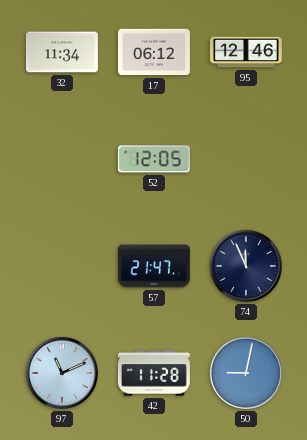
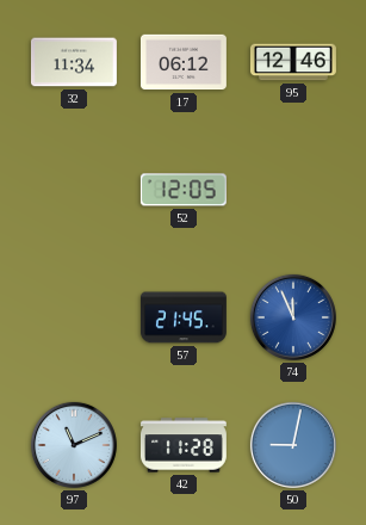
57: 21:47 -> 21:45
74 dial: navy -> blue
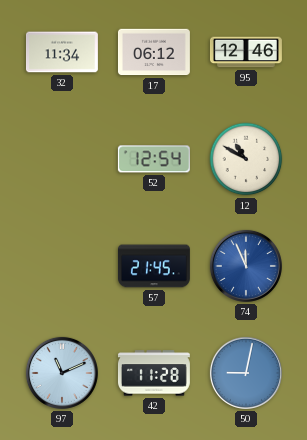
52: 12:05 -> 12:54
12: none -> 10:50
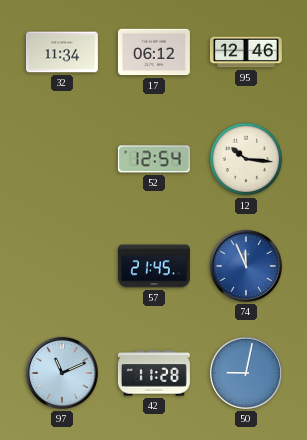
12: 10:50 -> 10:16
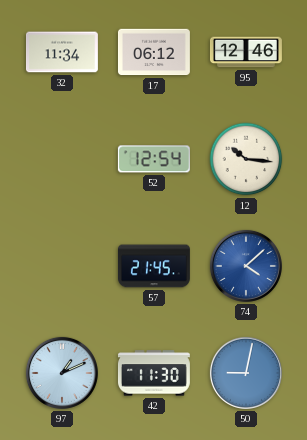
74: 11:56 -> 4:08
97: 11:11 -> 1:11
42: 11:28 -> 11:30
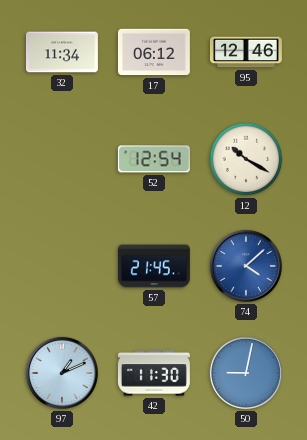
12: 10:16 -> 10:20
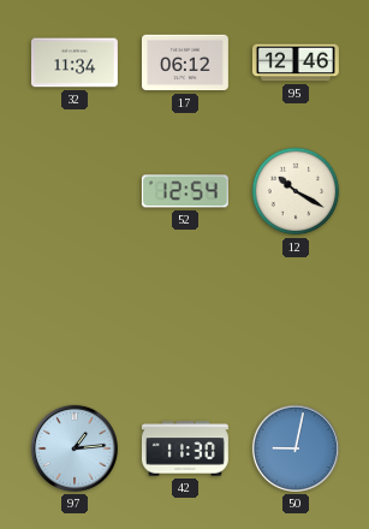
57: 21:45 -> none
74: 4:08 -> none
97: 1:11 -> 1:14
